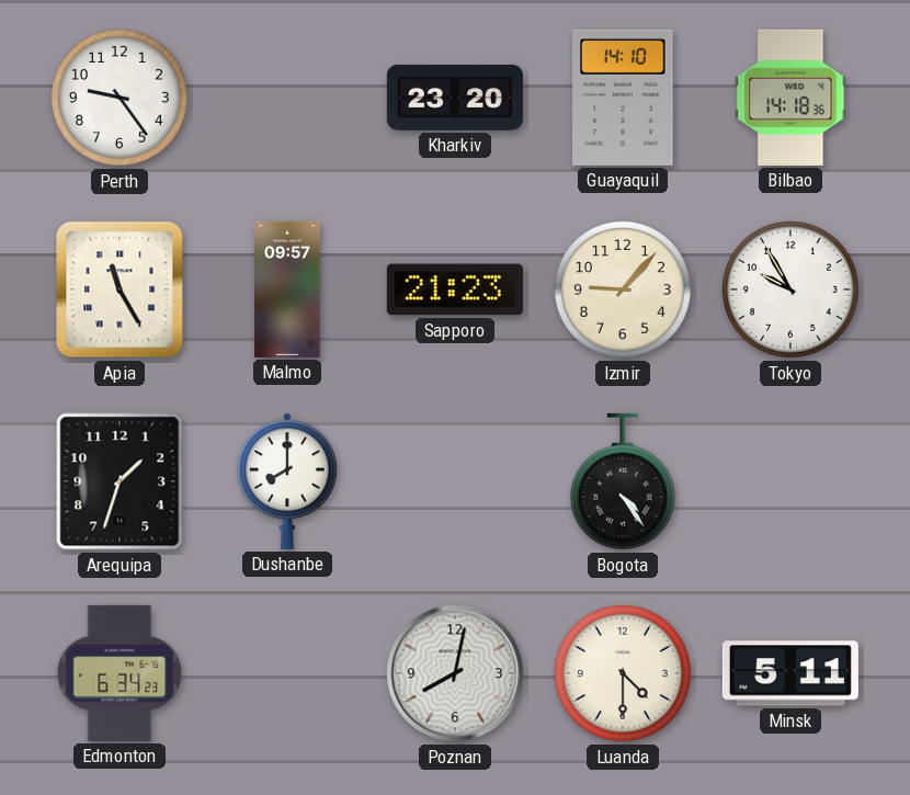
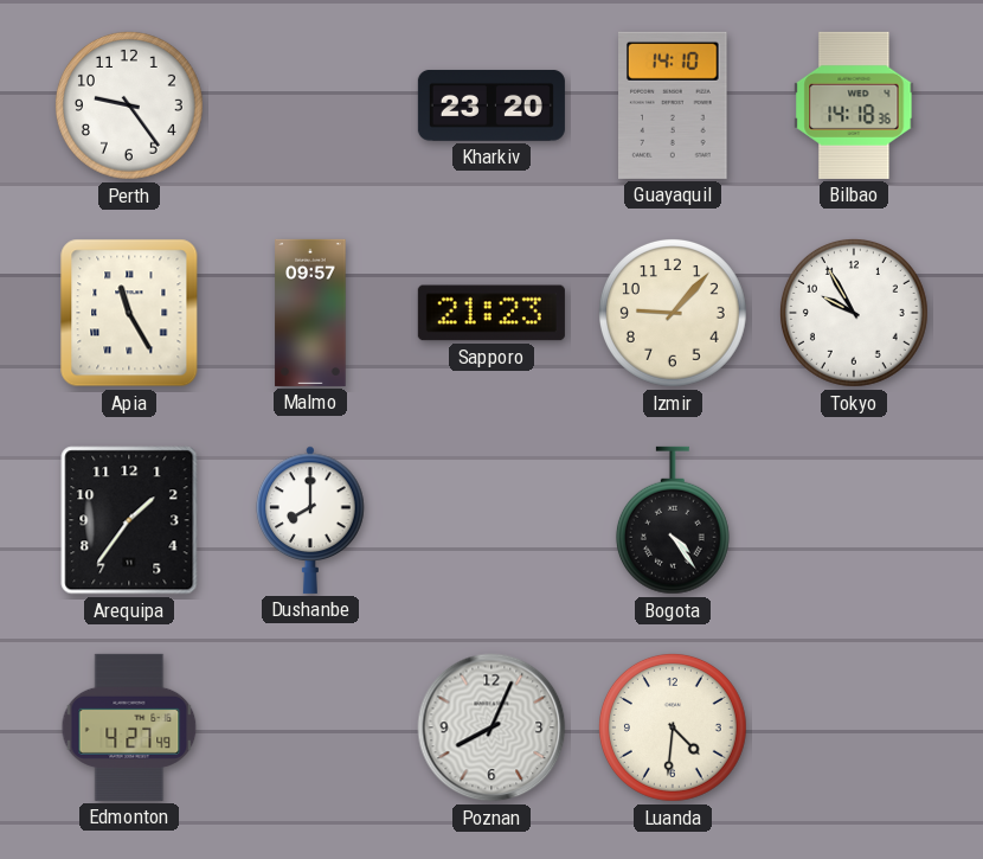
Arequipa: 1:33 -> 1:36
Edmonton: 6:34 -> 4:27
Poznan: 8:02 -> 8:04
Luanda: 4:30 -> 4:31
Minsk: 5:11 -> none
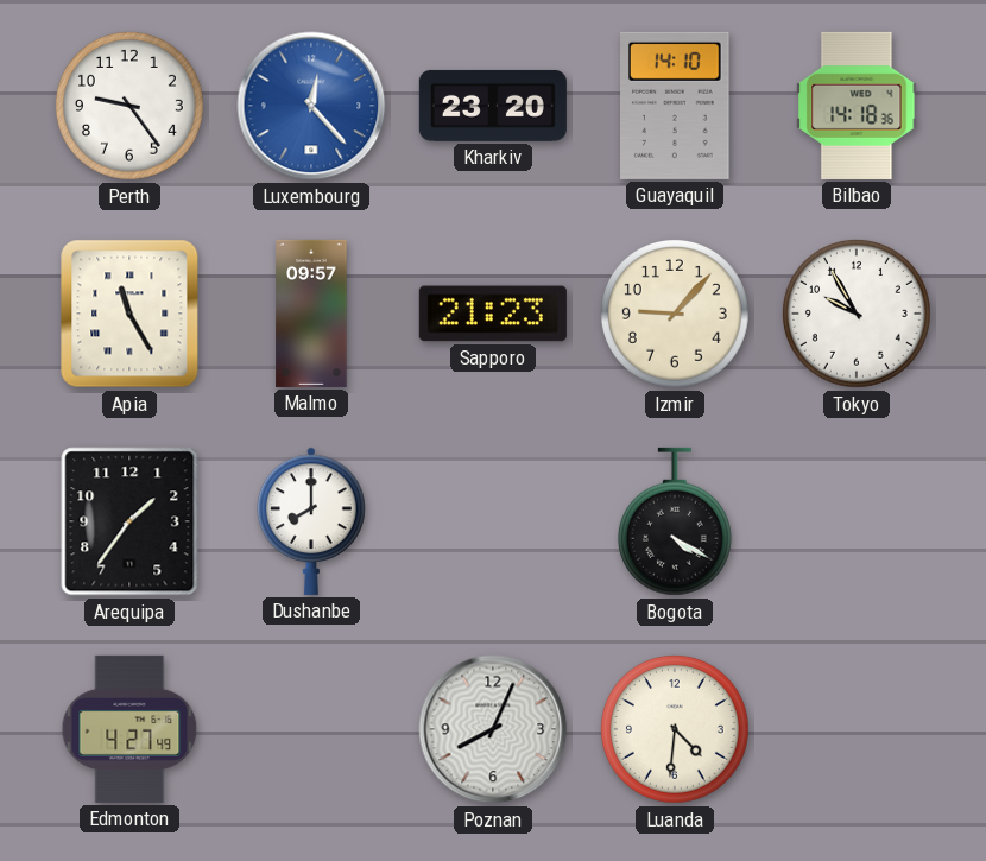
Luxembourg: none -> 12:23
Bogota: 4:24 -> 4:20
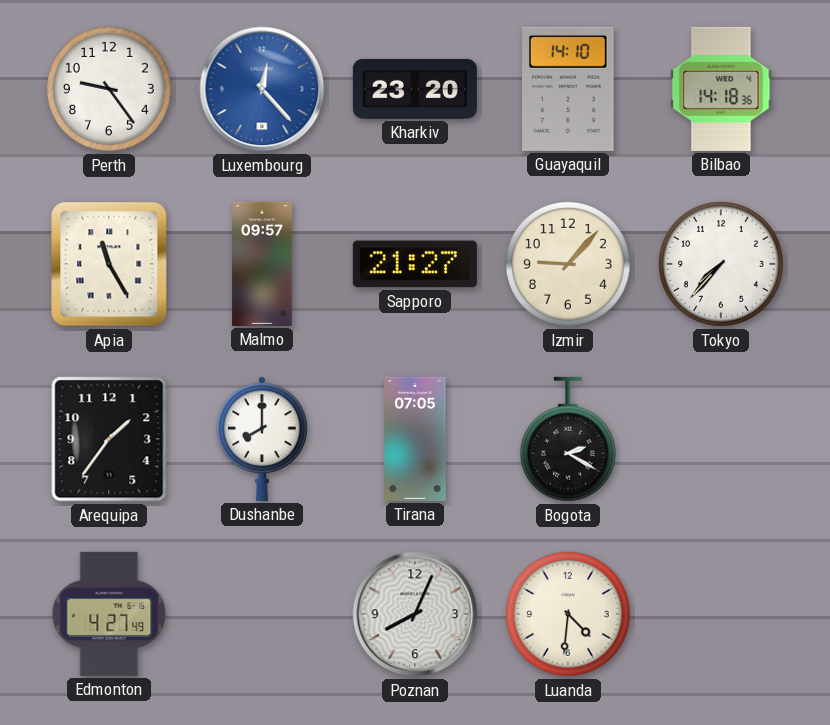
Sapporo: 21:23 -> 21:27
Tokyo: 9:55 -> 7:37
Tirana: none -> 07:05
Bogota: 4:20 -> 2:20
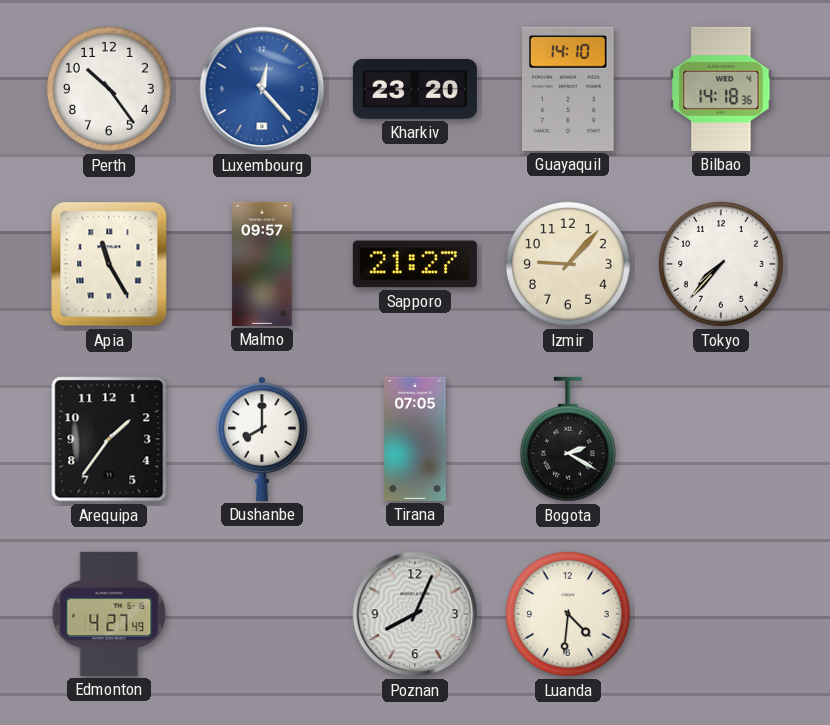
Perth: 9:24 -> 10:24
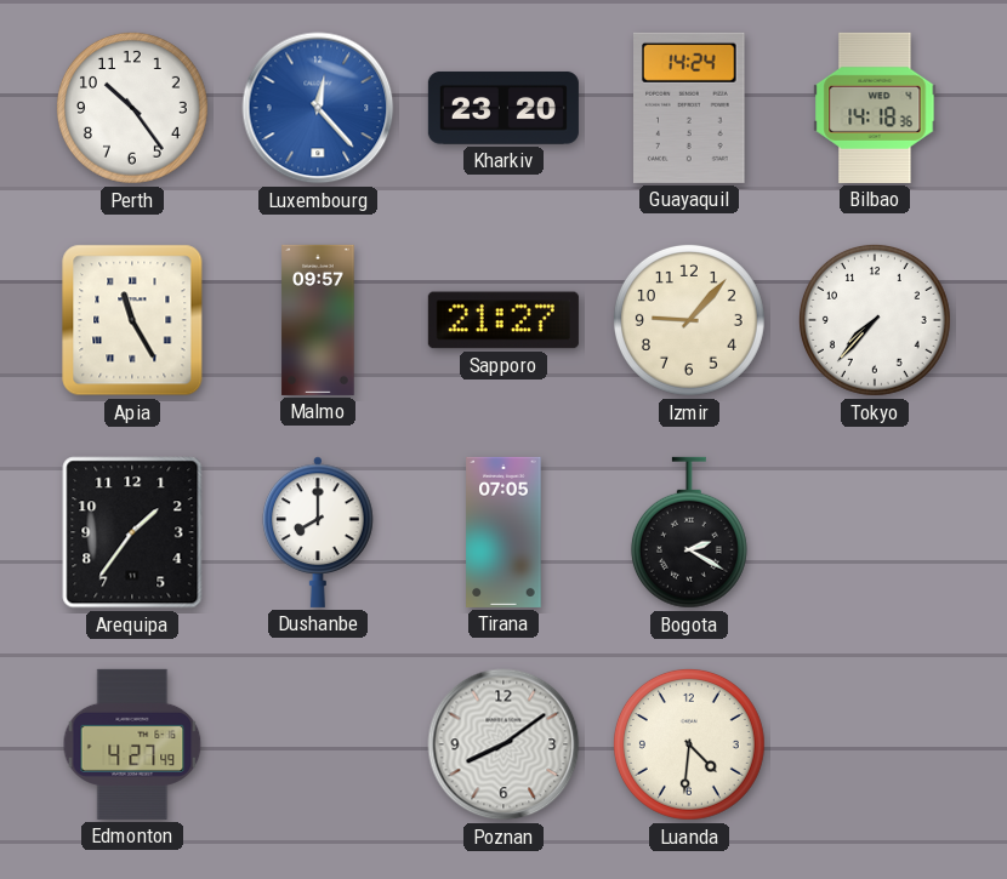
Guayaquil: 14:10 -> 14:24
Poznan: 8:04 -> 8:09
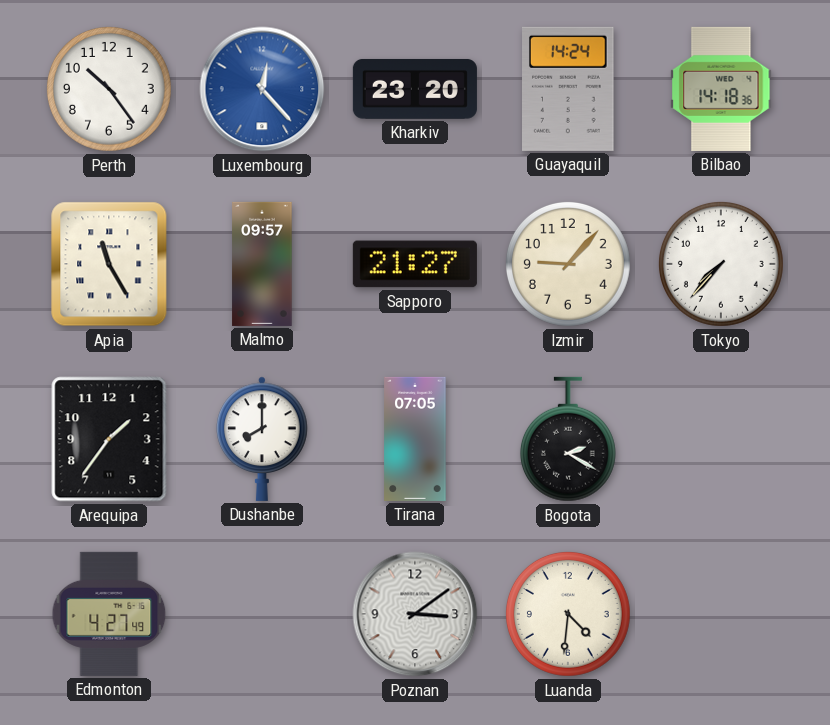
Poznan: 8:09 -> 3:09
